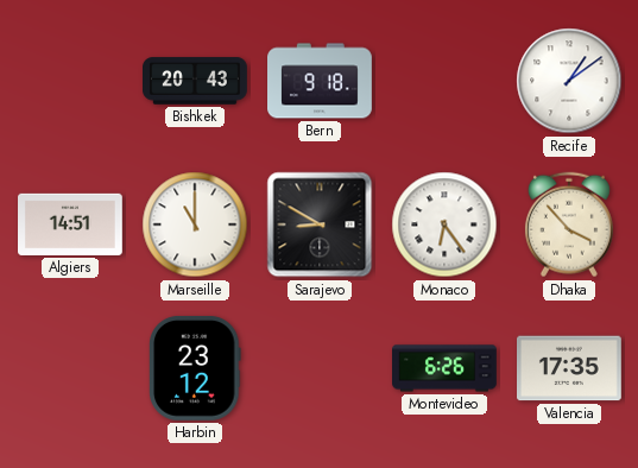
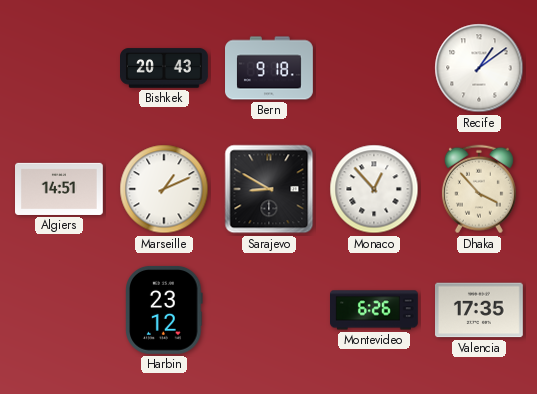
Marseille: 11:00 -> 1:11
Monaco: 6:24 -> 12:53
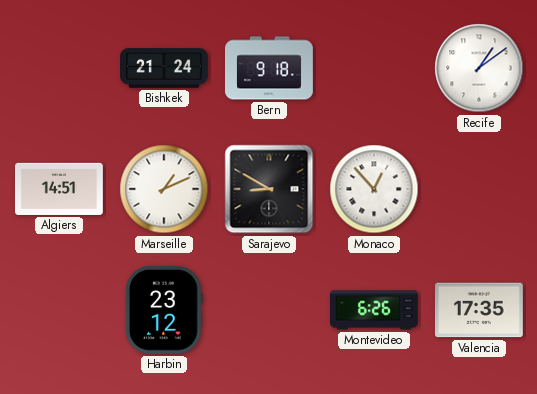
Bishkek: 20:43 -> 21:24
Dhaka: 3:53 -> none
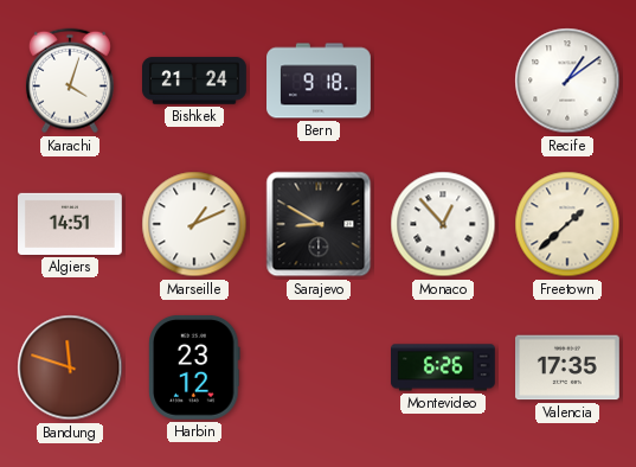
Karachi: none -> 4:03
Freetown: none -> 1:38
Bandung: none -> 11:48
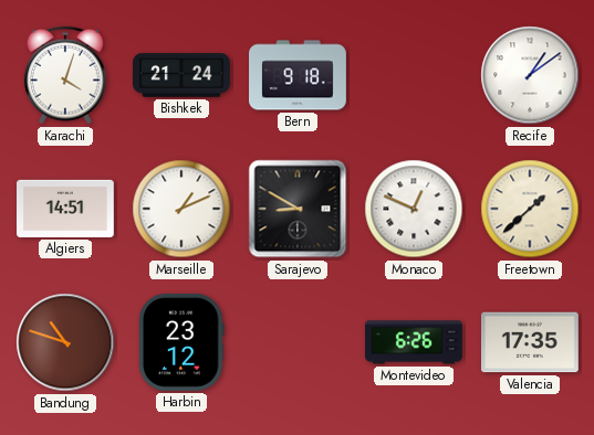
Monaco: 12:53 -> 12:49
Bandung: 11:48 -> 10:48
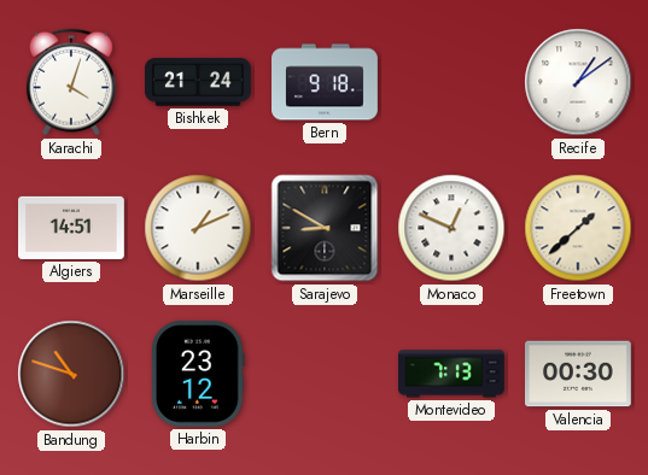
Montevideo: 6:26 -> 7:13
Valencia: 17:35 -> 00:30
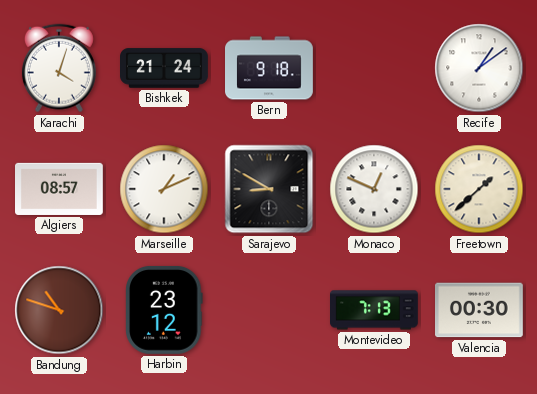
Algiers: 14:51 -> 08:57
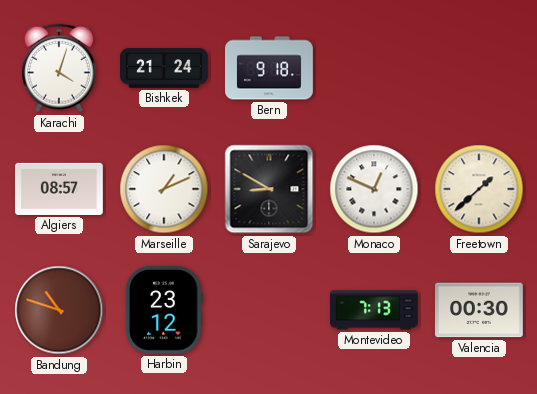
Recife: 1:09 -> none
